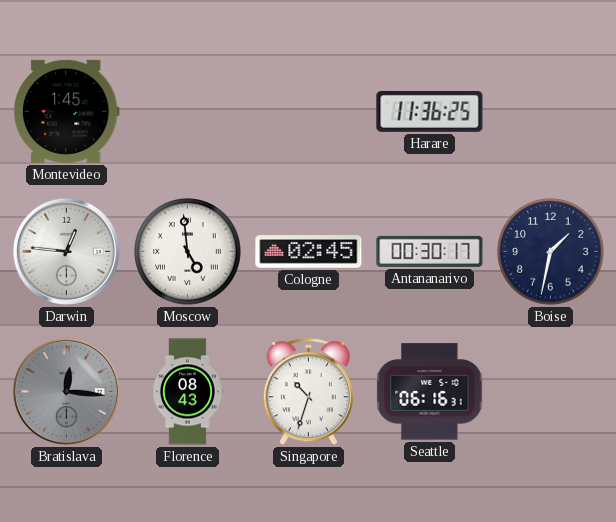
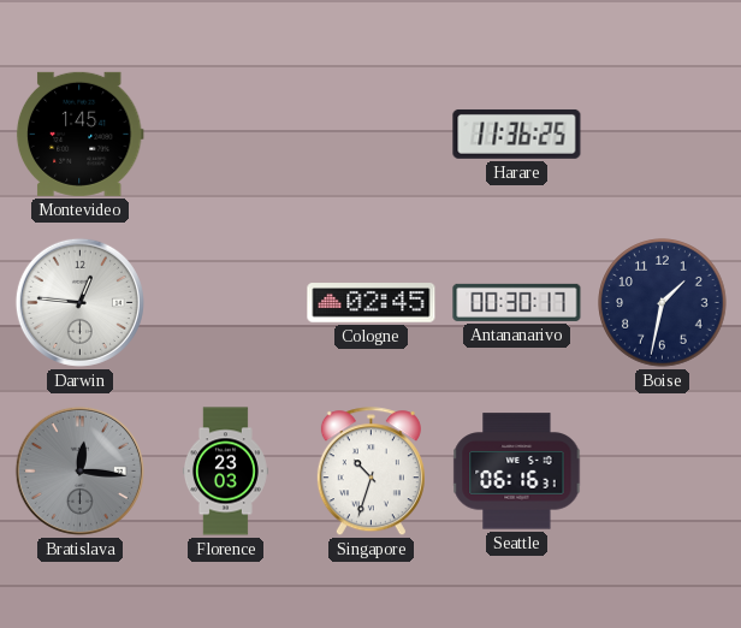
Moscow: 4:59 -> none
Florence: 08:43 -> 23:03
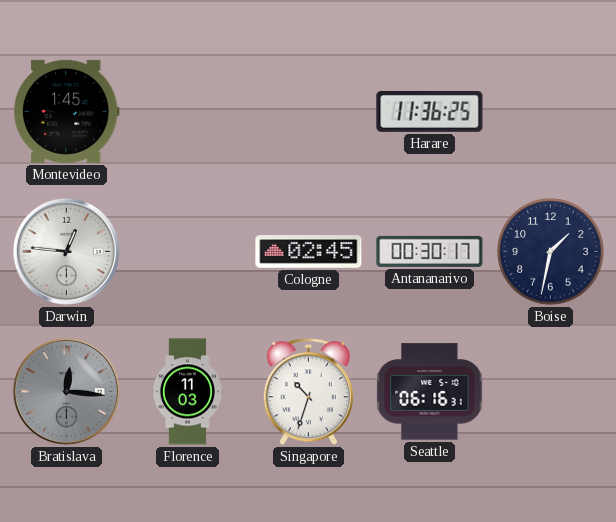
Florence: 23:03 -> 11:03
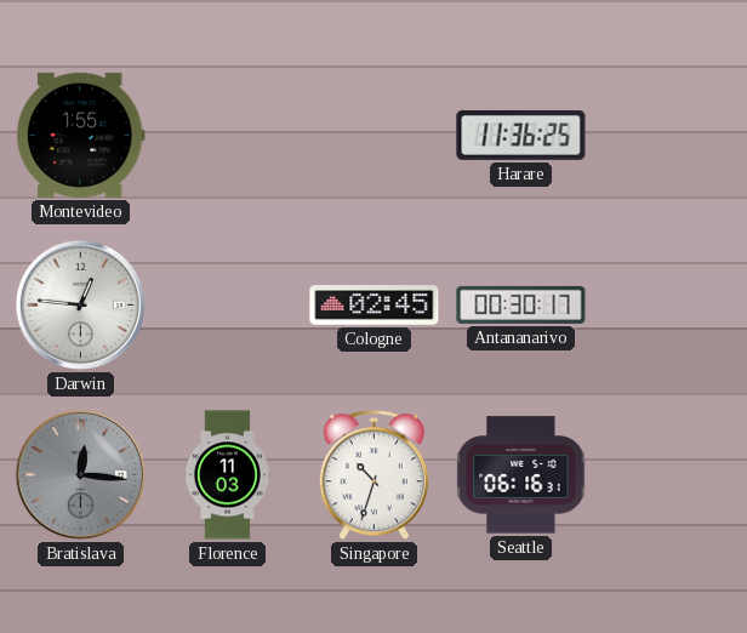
Montevideo: 1:45 -> 1:55
Boise: 1:32 -> none
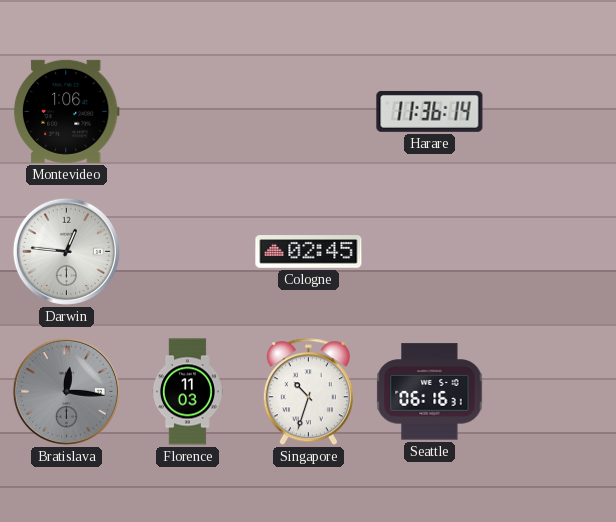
Montevideo: 1:55 -> 1:06
Harare: 11:36:25 -> 11:36:14
Antananarivo: 00:30 -> none
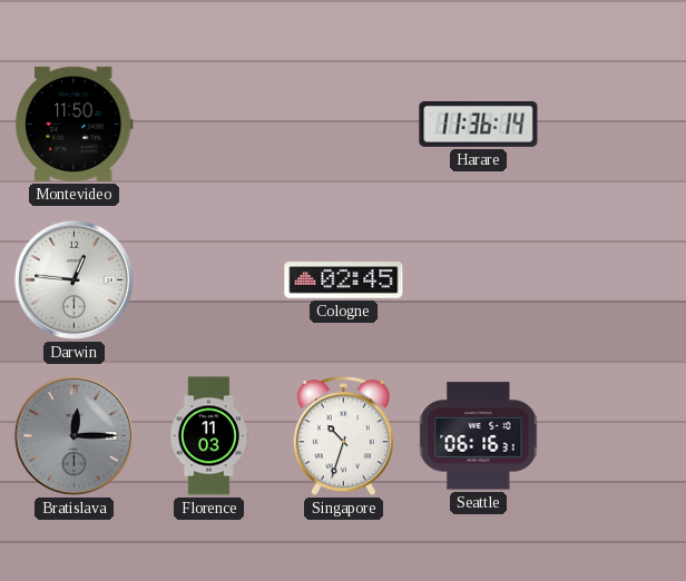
Montevideo: 1:06 -> 11:50
Bratislava: 12:16 -> 12:15
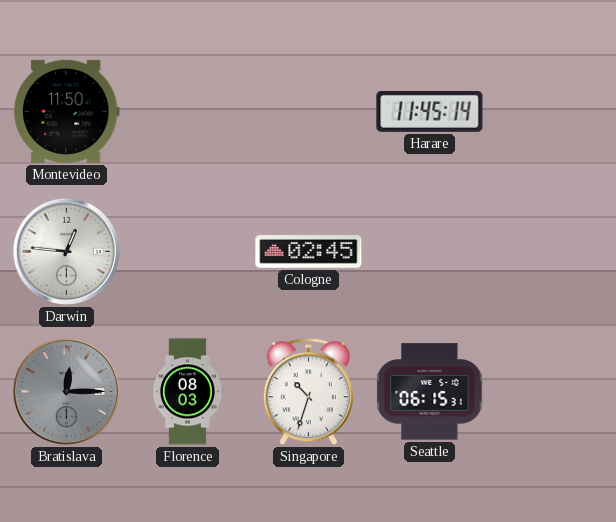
Harare: 11:36 -> 11:45
Florence: 11:03 -> 08:03
Seattle: 06:16 -> 06:15
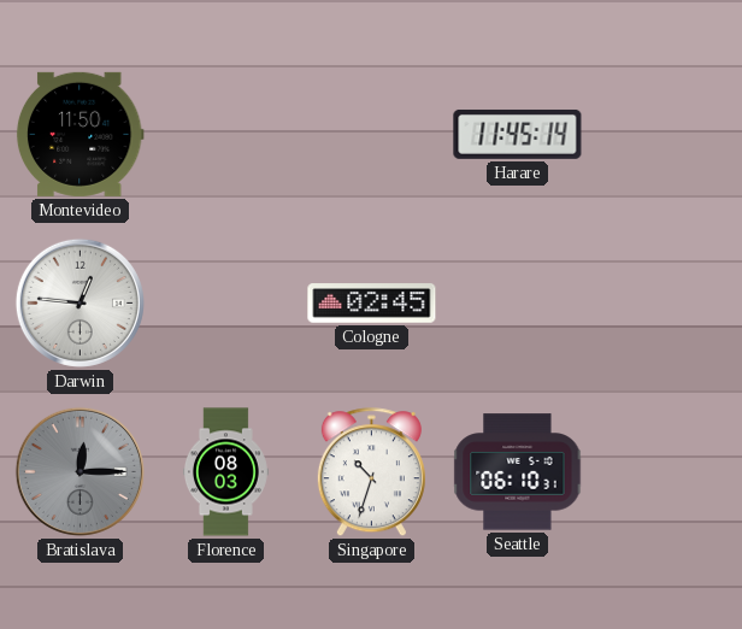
Seattle: 06:15 -> 06:10
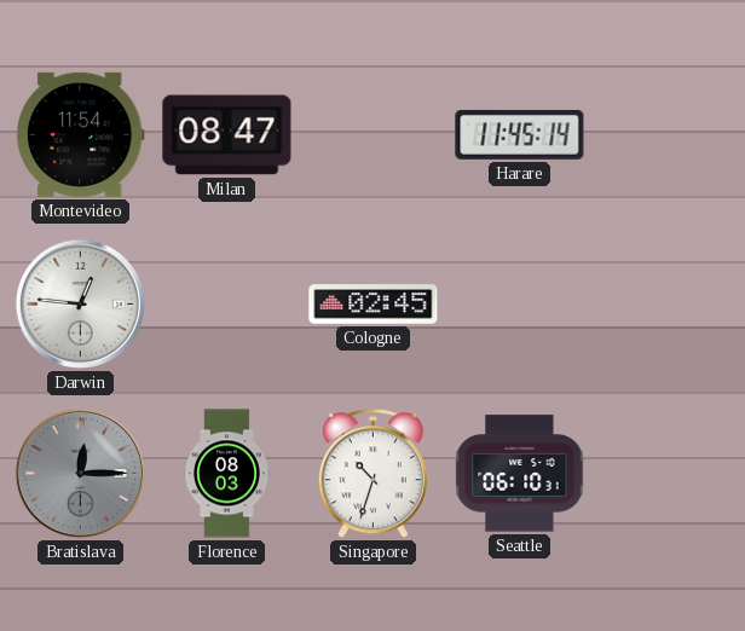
Montevideo: 11:50 -> 11:54
Milan: none -> 08:47
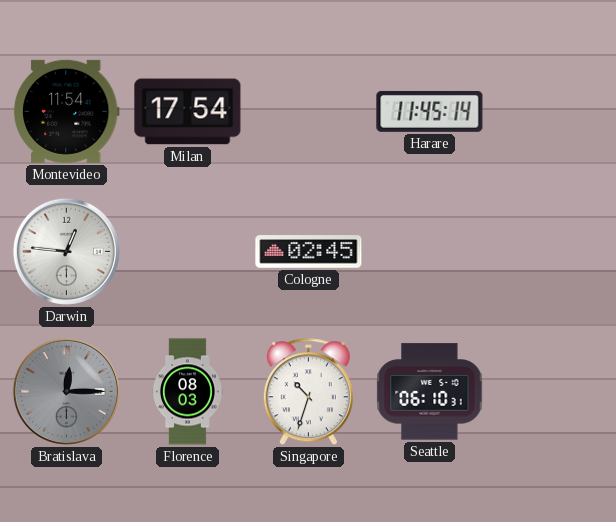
Milan: 08:47 -> 17:54
